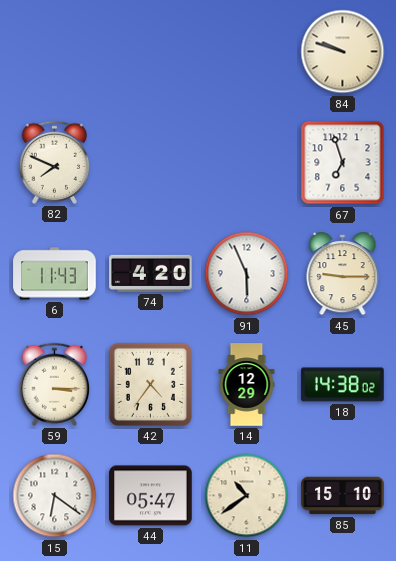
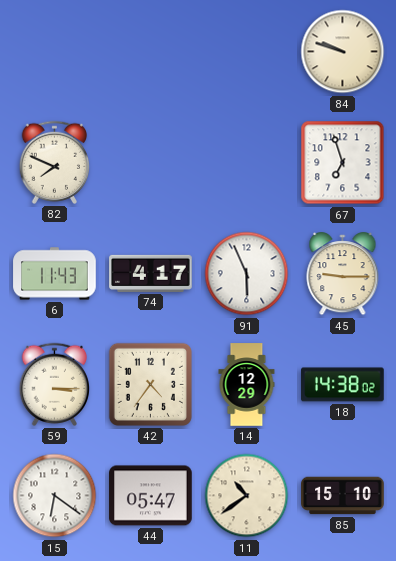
74: 4:20 -> 4:17
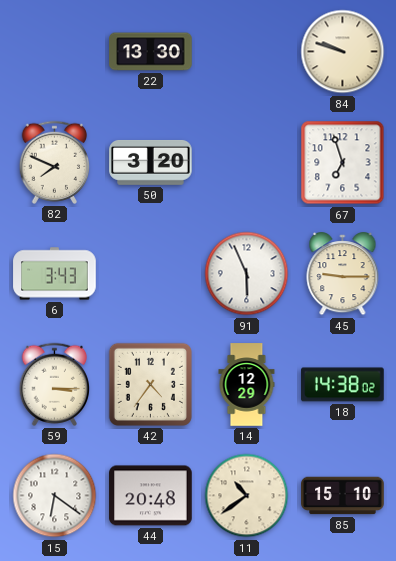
22: none -> 13:30
50: none -> 3:20
6: 11:43 -> 3:43
74: 4:17 -> none
44: 05:47 -> 20:48
